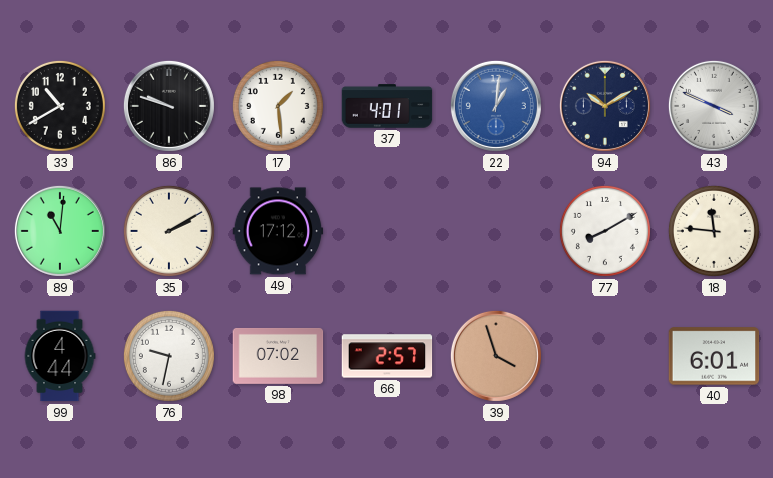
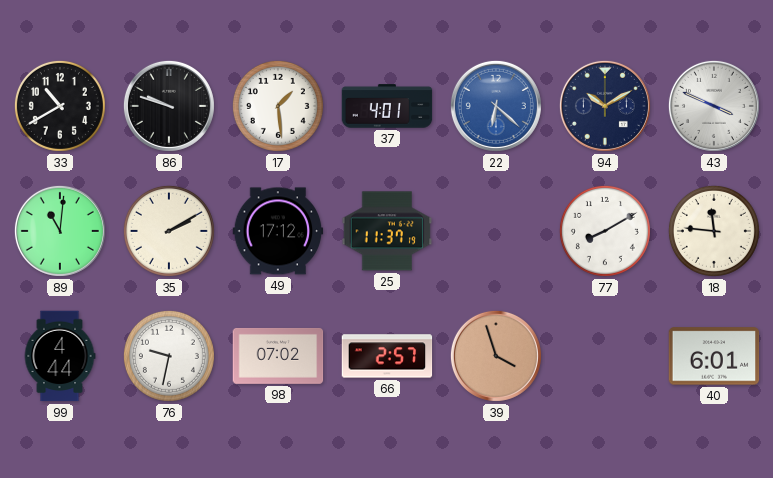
22: 1:01 -> 6:22
25: none -> 11:37
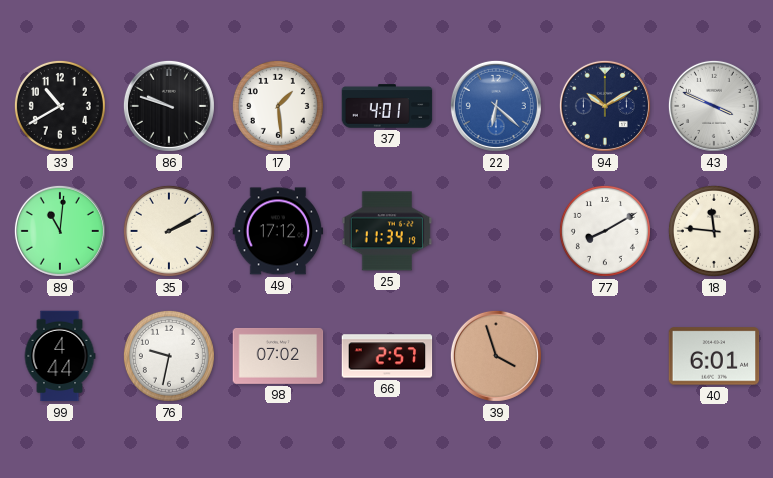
25: 11:37 -> 11:34
